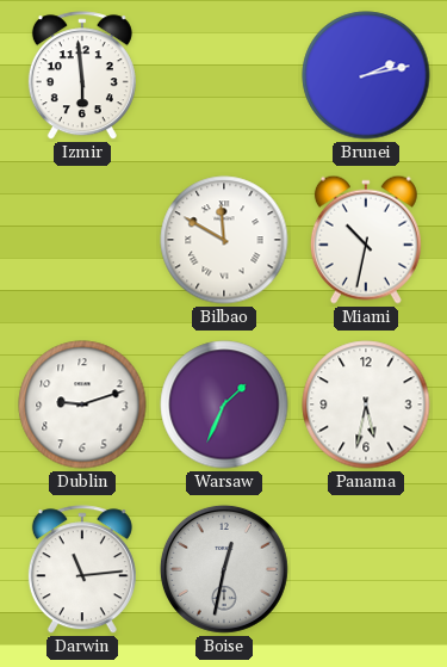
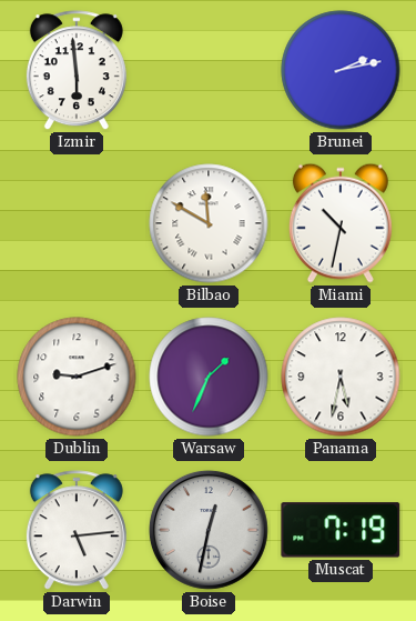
Darwin: 11:14 -> 5:14
Muscat: none -> 7:19
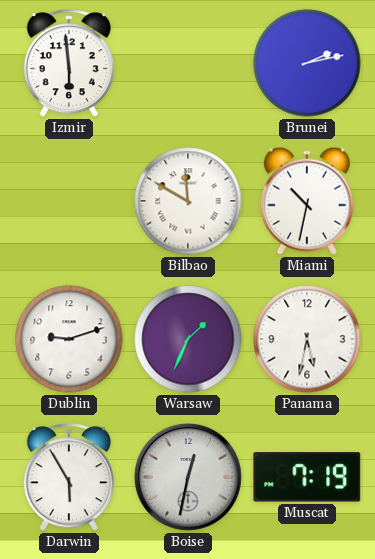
Darwin: 5:14 -> 5:55
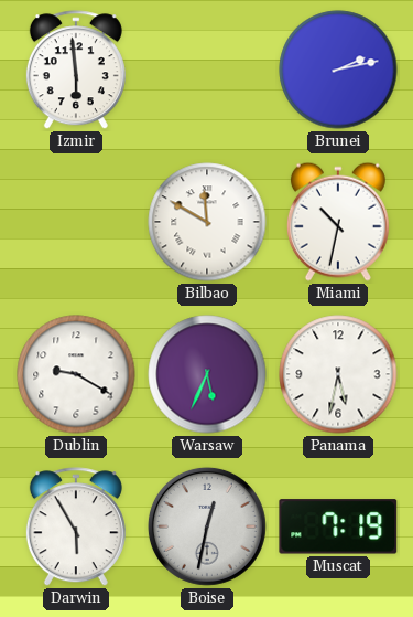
Dublin: 9:12 -> 9:20
Warsaw: 1:34 -> 5:34
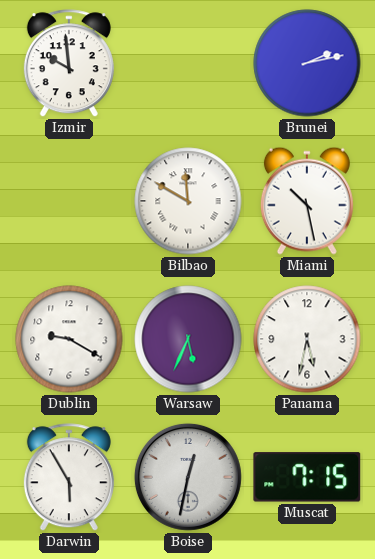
Izmir: 5:59 -> 9:59
Miami: 10:32 -> 10:28
Muscat: 7:19 -> 7:15
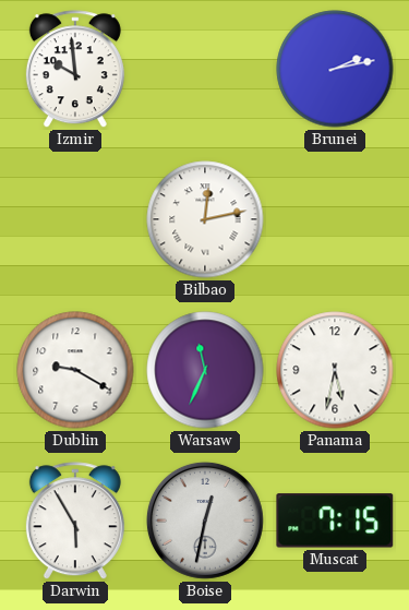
Bilbao: 11:50 -> 12:13
Miami: 10:28 -> none
Warsaw: 5:34 -> 11:34
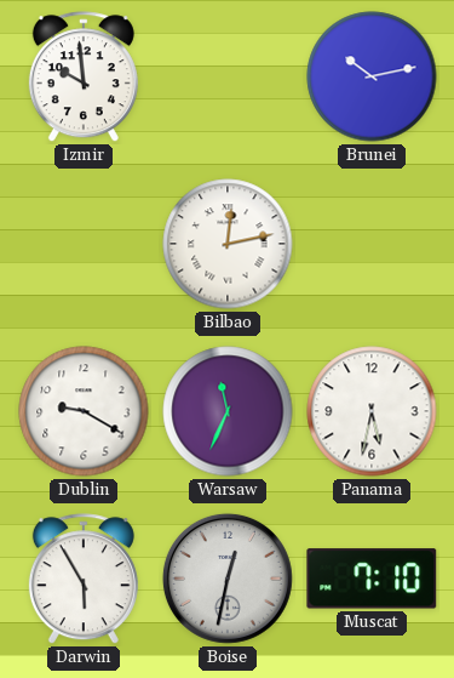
Brunei: 2:13 -> 10:13
Muscat: 7:15 -> 7:10
